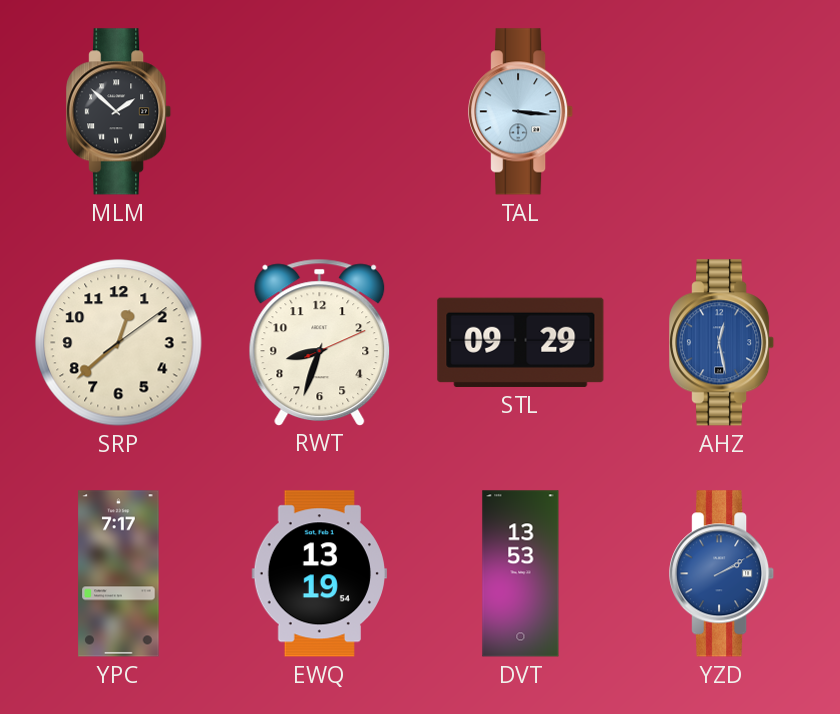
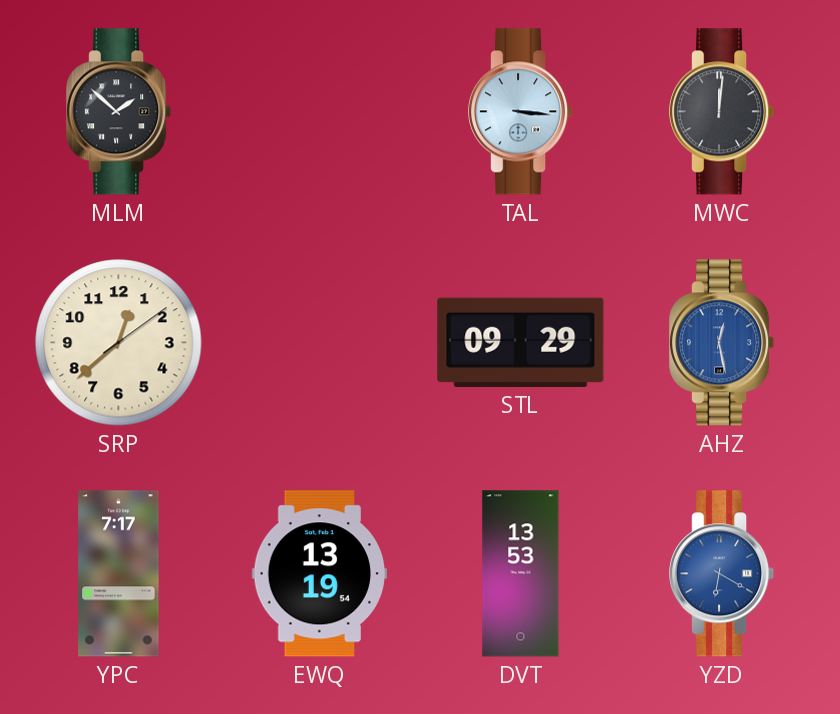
MWC: none -> 12:01
RWT: 8:33 -> none
YZD: 2:10 -> 6:20
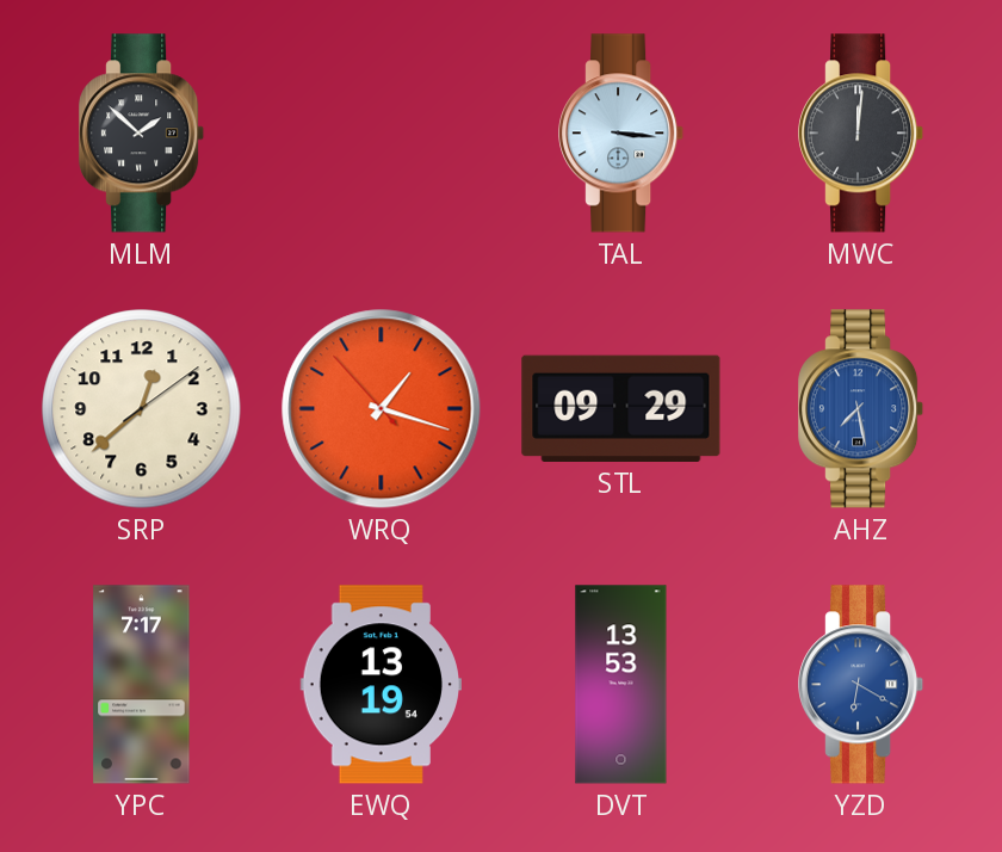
WRQ: none -> 1:17
AHZ: 12:28 -> 7:28
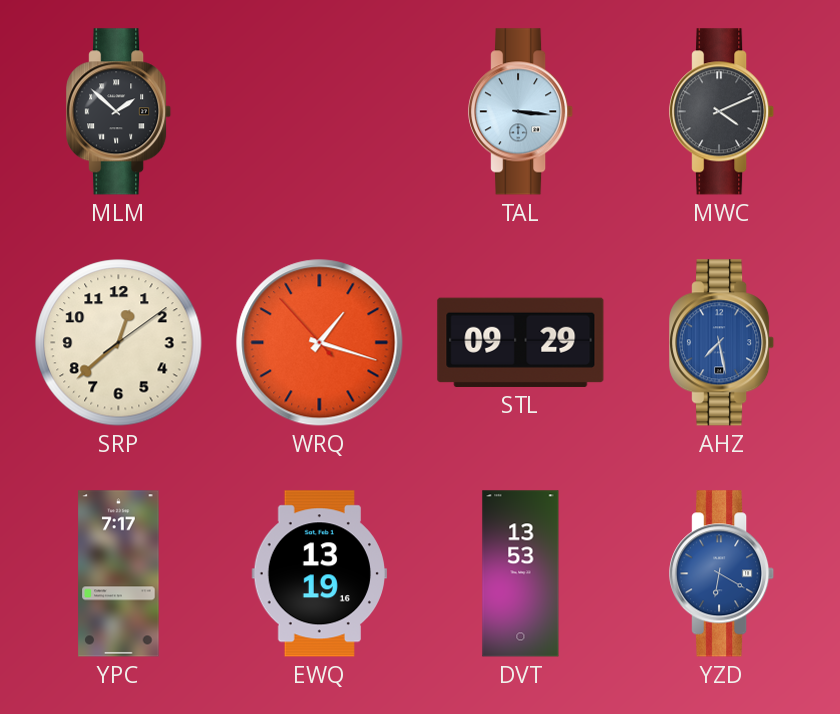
MWC: 12:01 -> 4:11
EWQ: 13:19:54 -> 13:19:16
